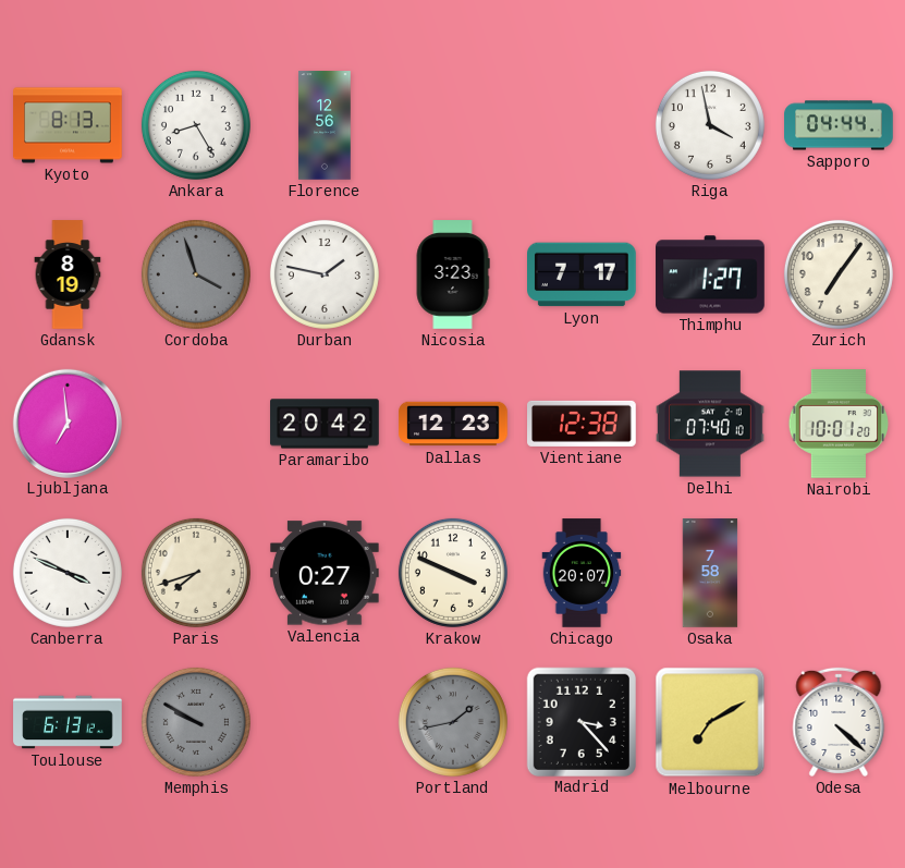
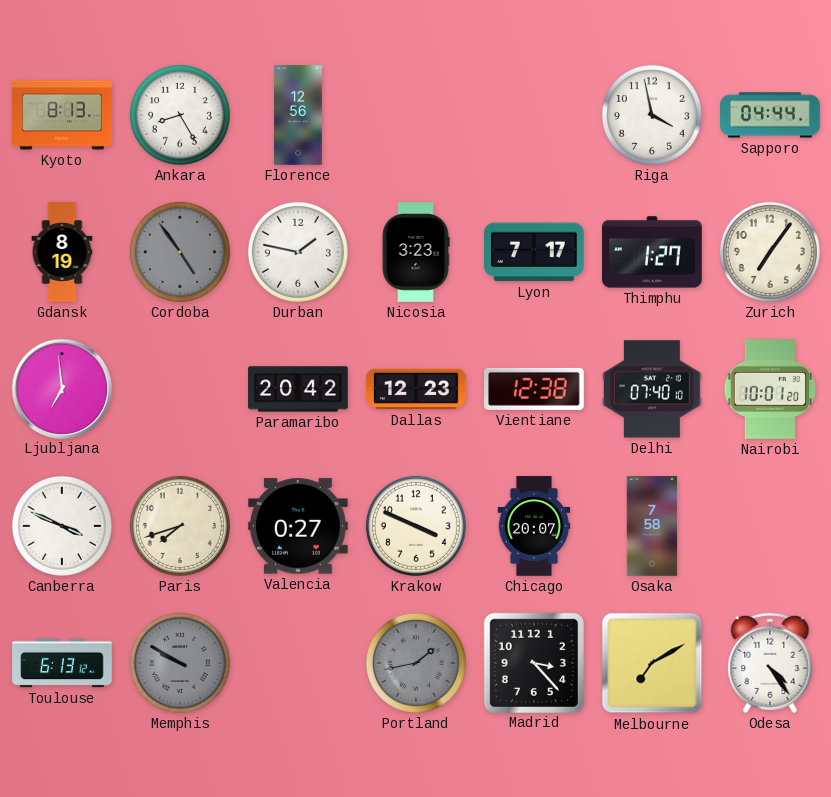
Cordoba: 3:57 -> 4:54
Odesa: 4:22 -> 4:24
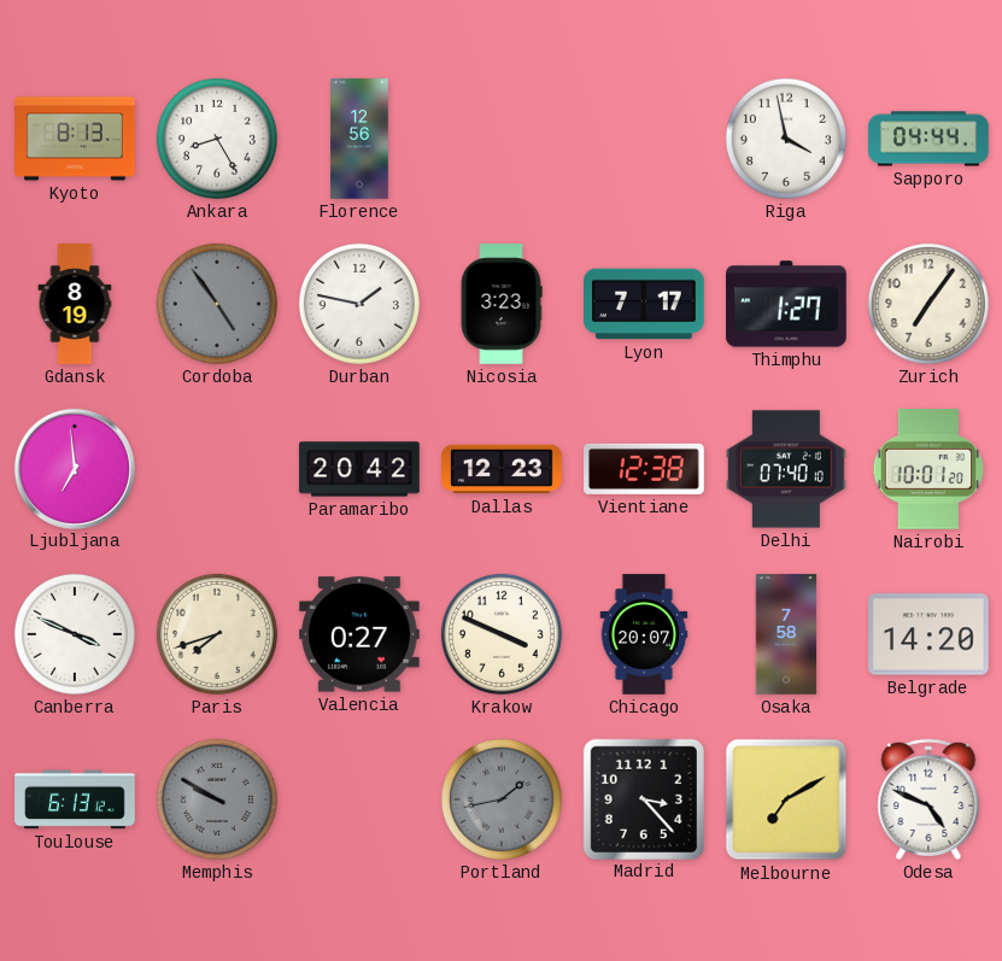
Belgrade: none -> 14:20
Odesa: 4:24 -> 4:49
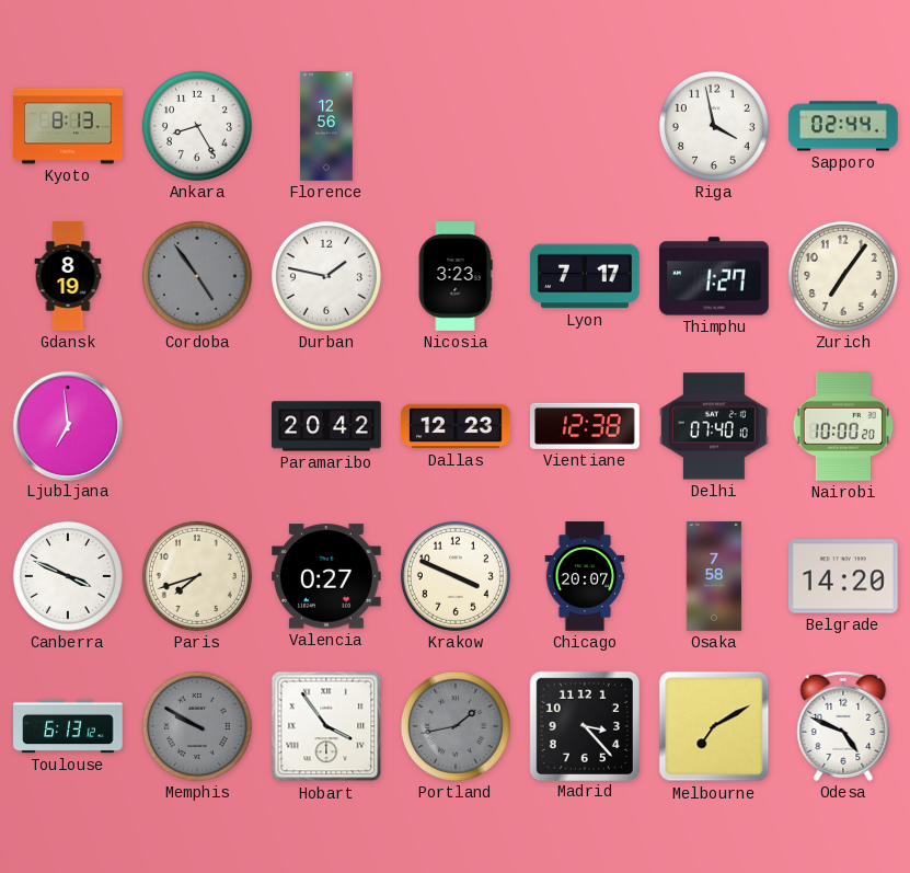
Sapporo: 04:44 -> 02:44
Nairobi: 10:01 -> 10:00
Hobart: none -> 3:54
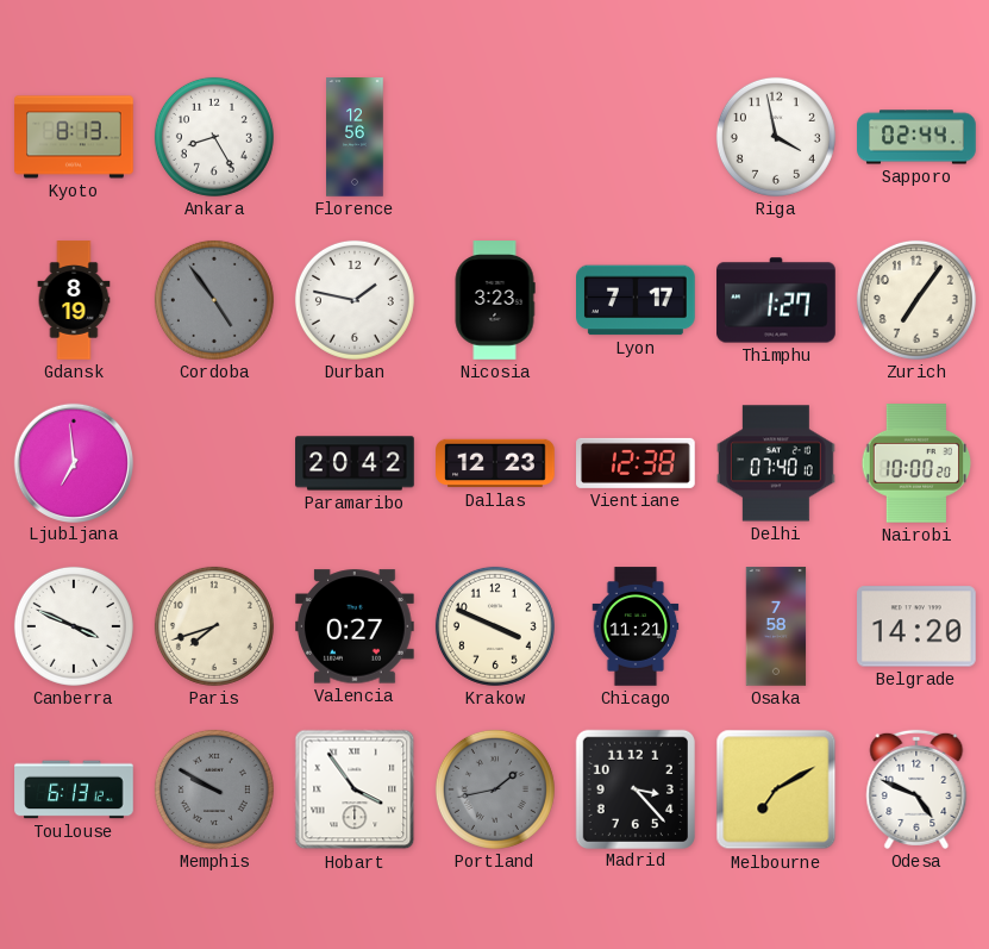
Chicago: 20:07 -> 11:21
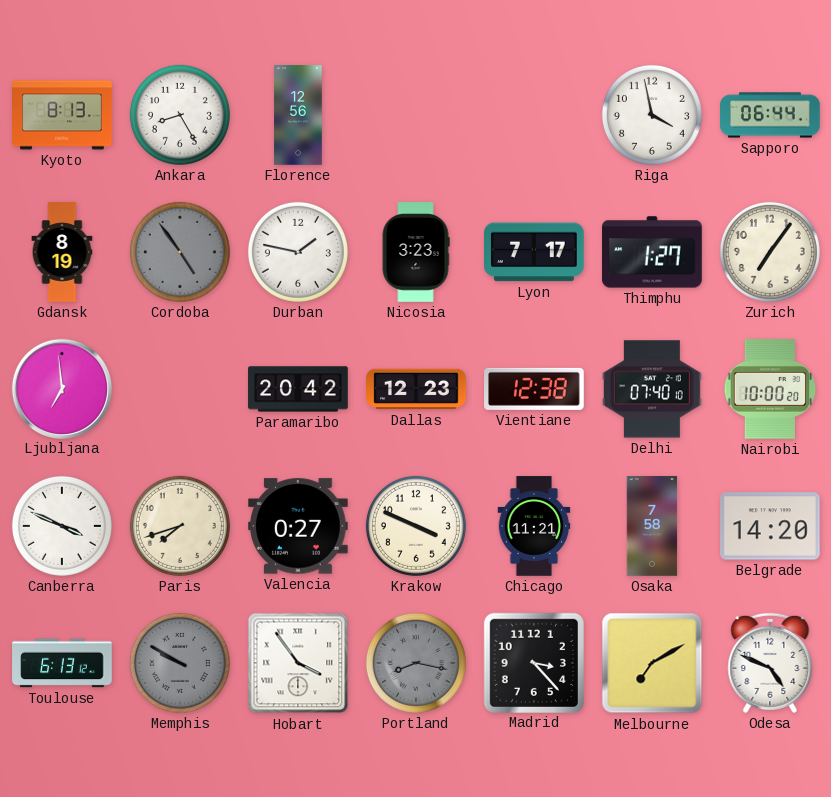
Sapporo: 02:44 -> 06:44
Portland: 1:43 -> 8:17
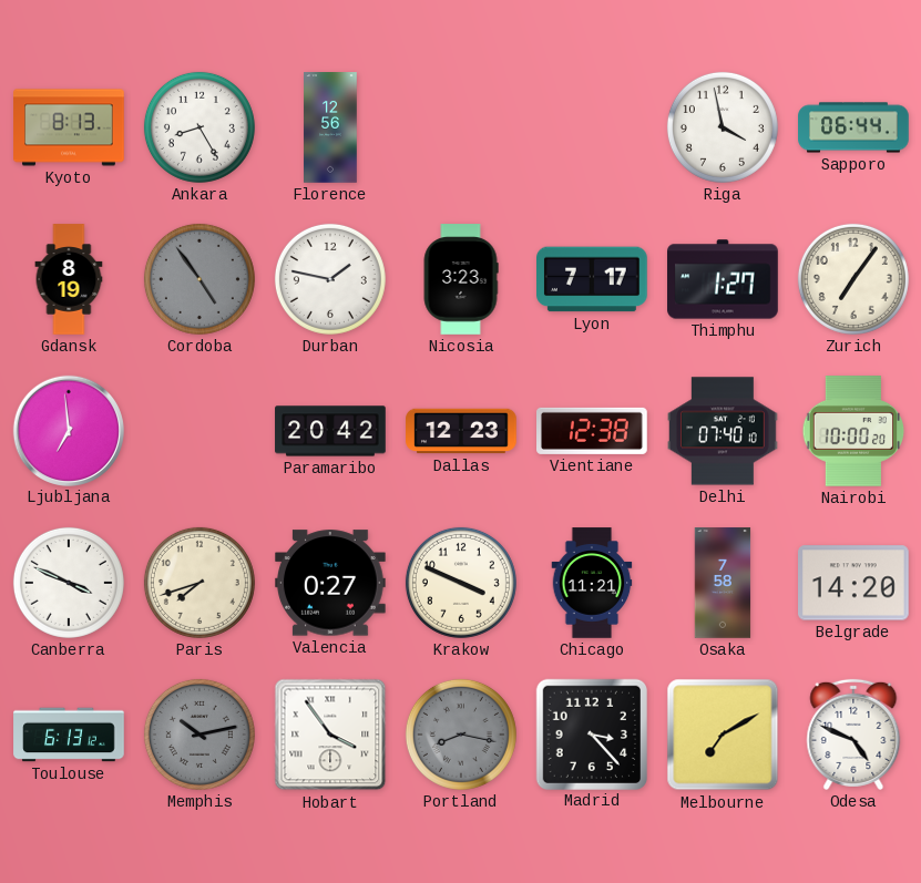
Memphis: 9:50 -> 10:13
